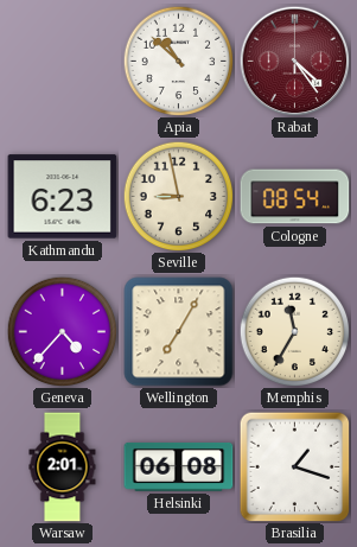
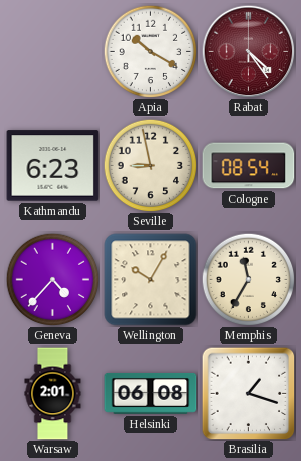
Apia: 10:52 -> 10:20
Wellington: 7:05 -> 10:05
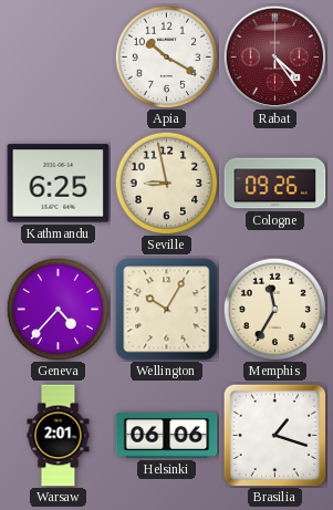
Kathmandu: 6:23 -> 6:25
Cologne: 08:54 -> 09:26
Helsinki: 06:08 -> 06:06
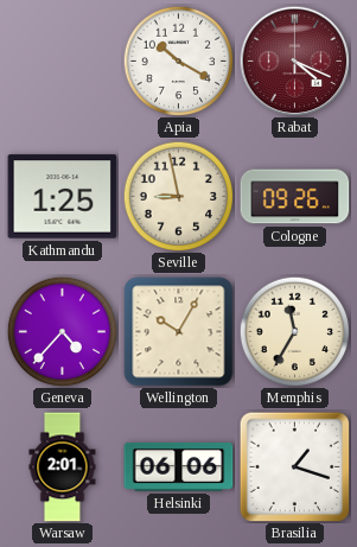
Rabat: 4:24 -> 4:19
Kathmandu: 6:25 -> 1:25
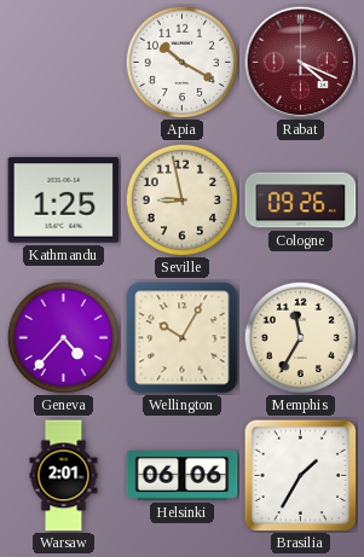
Brasilia: 1:18 -> 1:35
